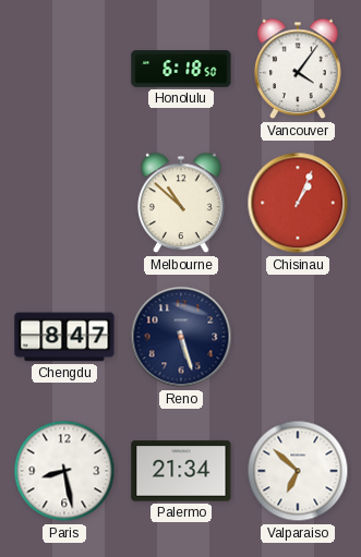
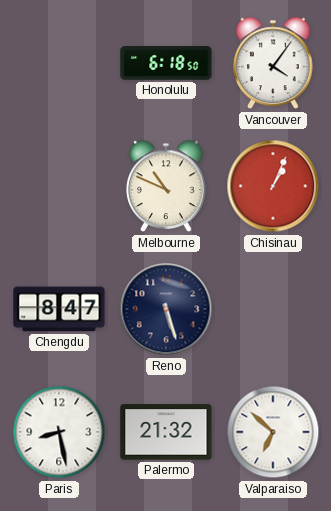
Melbourne: 10:52 -> 10:49
Palermo: 21:34 -> 21:32
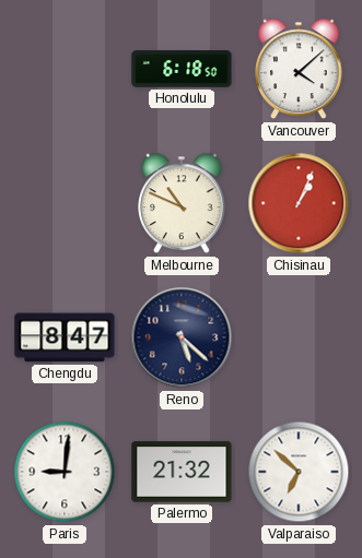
Vancouver: 4:06 -> 4:08
Reno: 5:27 -> 5:22
Paris: 8:28 -> 9:01
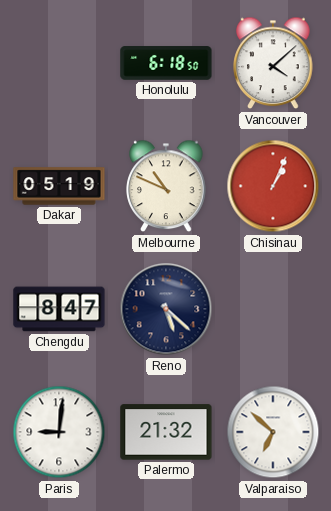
Dakar: none -> 05:19
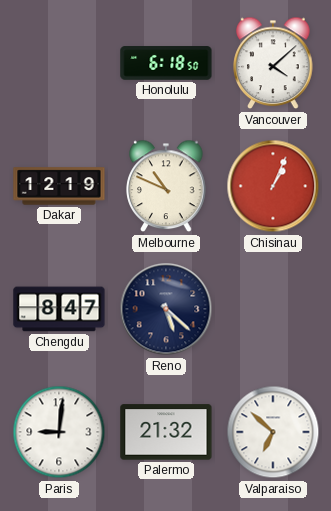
Dakar: 05:19 -> 12:19
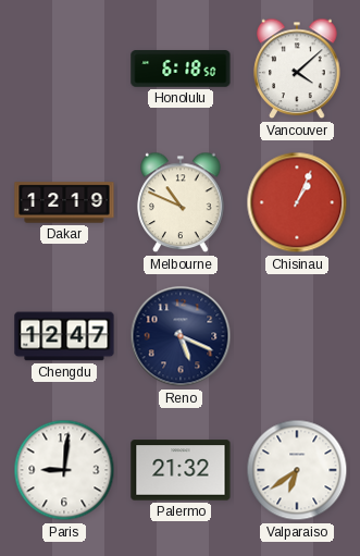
Chengdu: 8:47 -> 12:47
Reno: 5:22 -> 5:19
Valparaiso: 6:52 -> 6:39
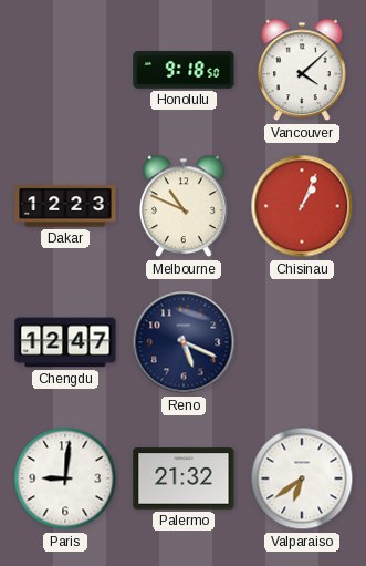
Honolulu: 6:18 -> 9:18
Dakar: 12:19 -> 12:23
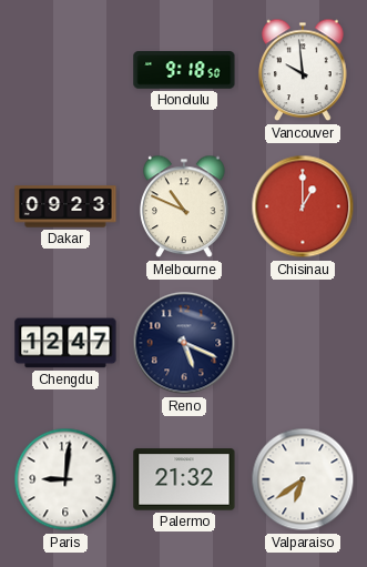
Vancouver: 4:08 -> 9:59
Dakar: 12:23 -> 09:23
Chisinau: 1:04 -> 1:00
